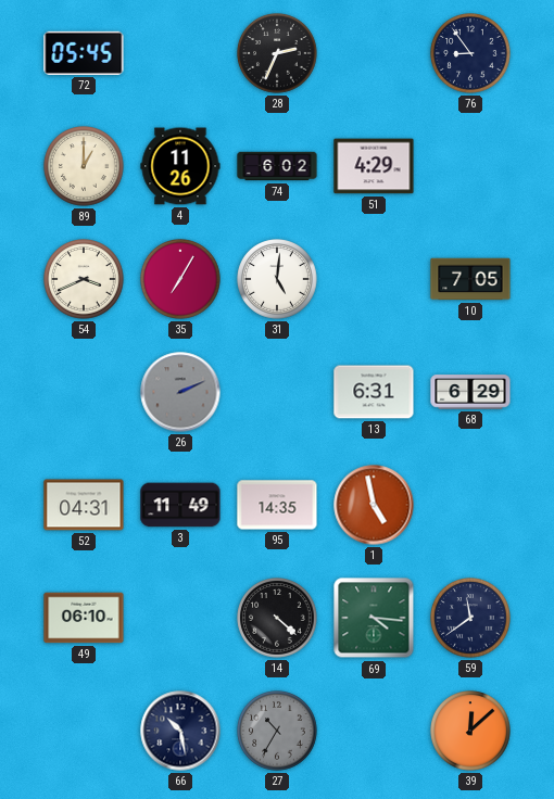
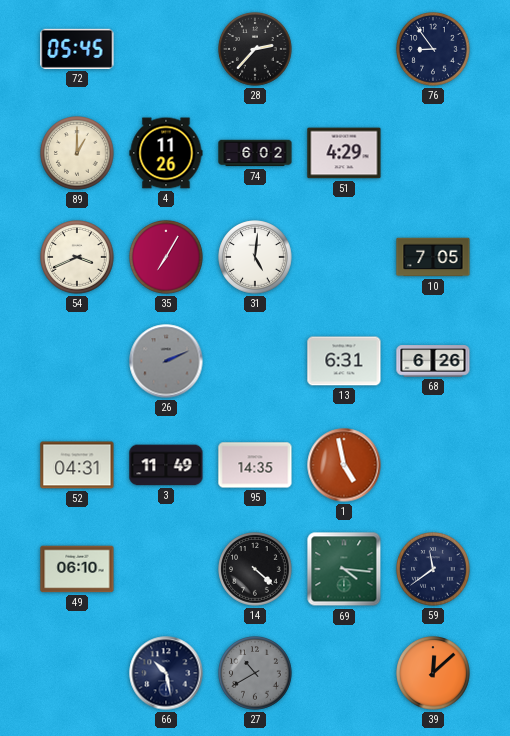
28: 2:34 -> 2:37
68: 6:29 -> 6:26
27: 10:35 -> 10:40
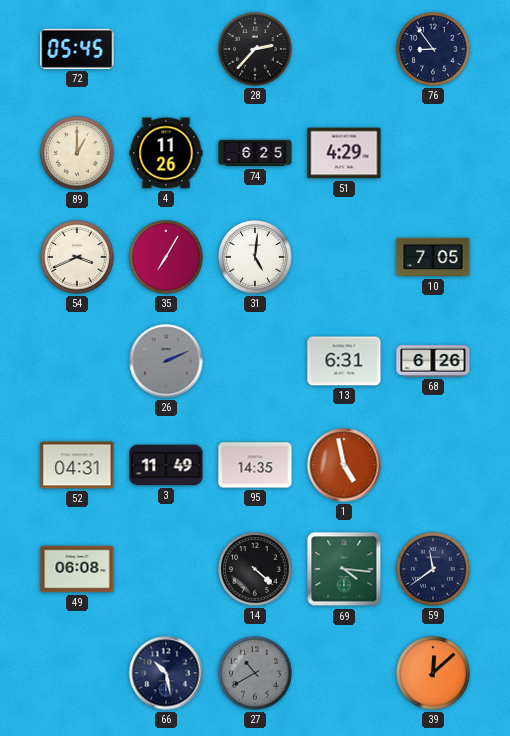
74: 6:02 -> 6:25
49: 06:10 -> 06:08
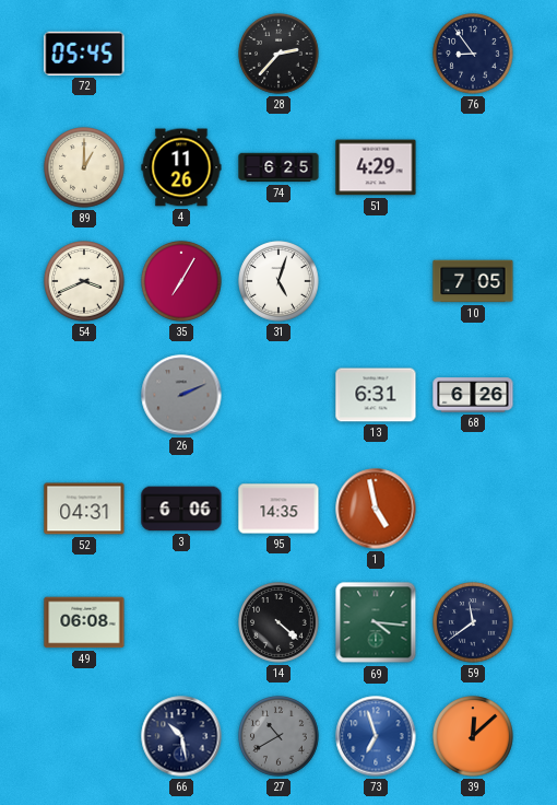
31: 5:01 -> 5:03
3: 11:49 -> 6:06
73: none -> 6:57
